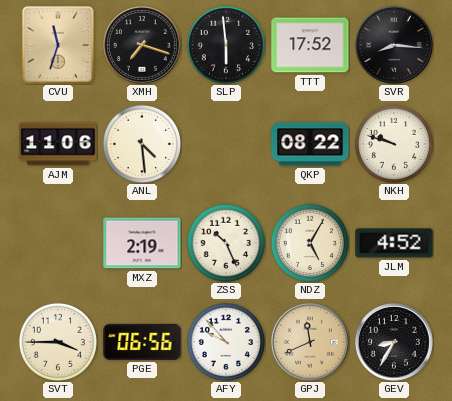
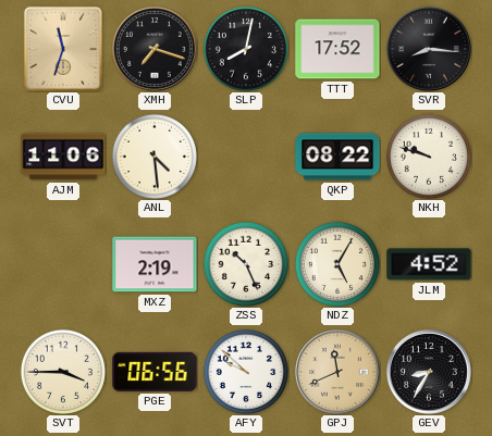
SLP: 5:59 -> 8:02
AFY: 9:53 -> 9:52
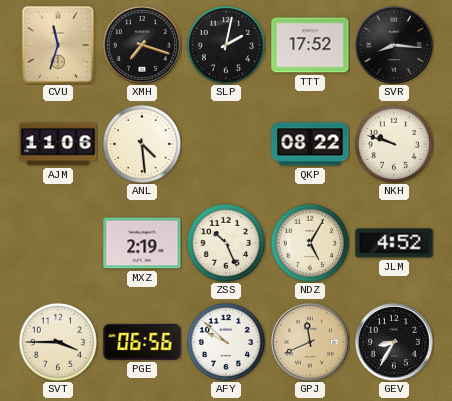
SLP: 8:02 -> 2:02
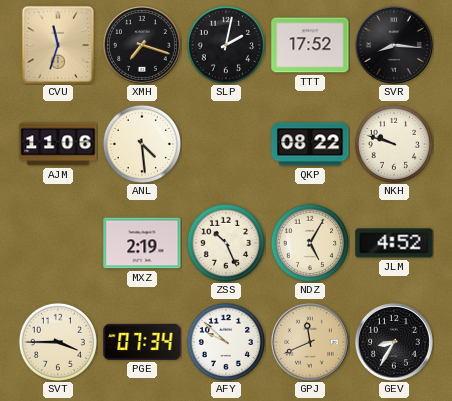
PGE: 06:56 -> 07:34
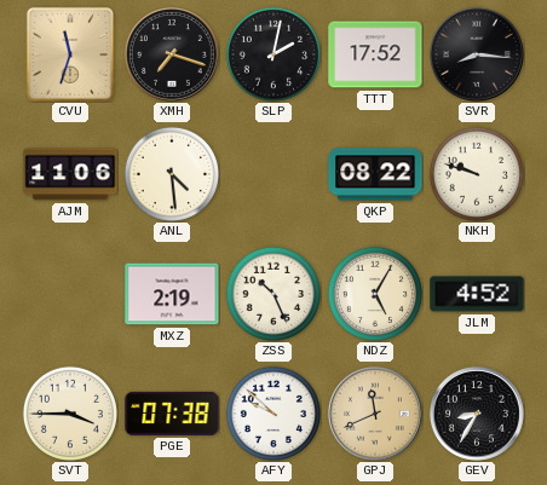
PGE: 07:34 -> 07:38
